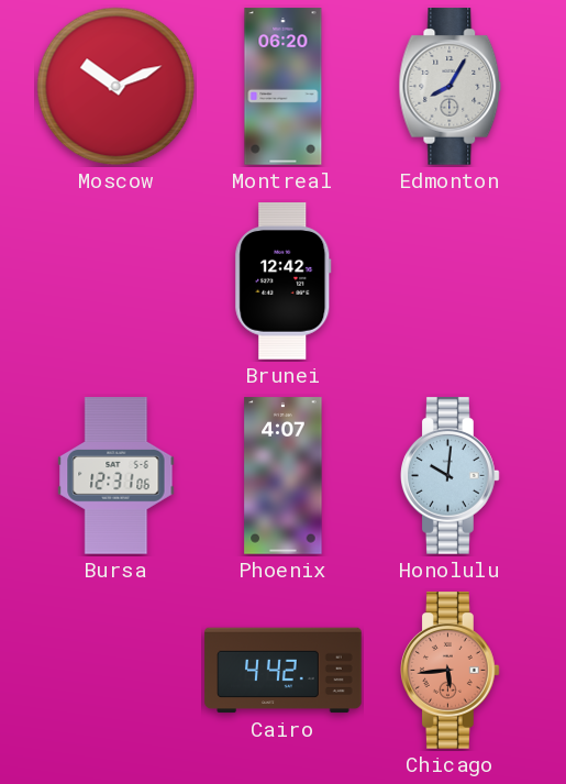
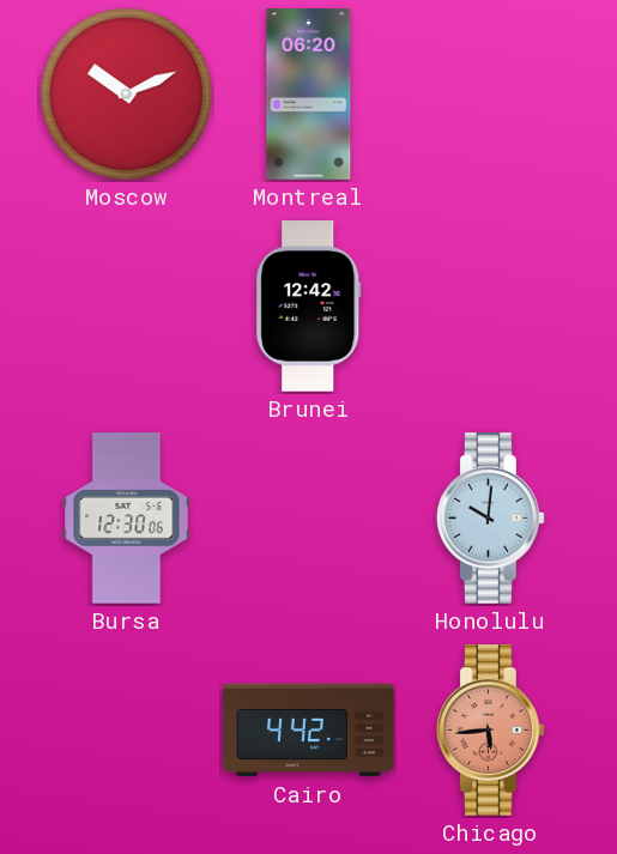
Edmonton: 8:05 -> none
Bursa: 12:31 -> 12:30
Phoenix: 4:07 -> none
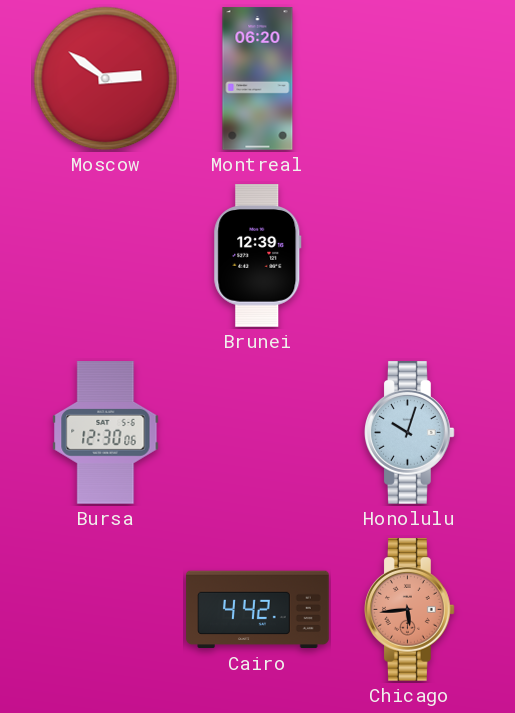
Moscow: 10:11 -> 2:51
Brunei: 12:42 -> 12:39
Honolulu: 10:01 -> 10:03
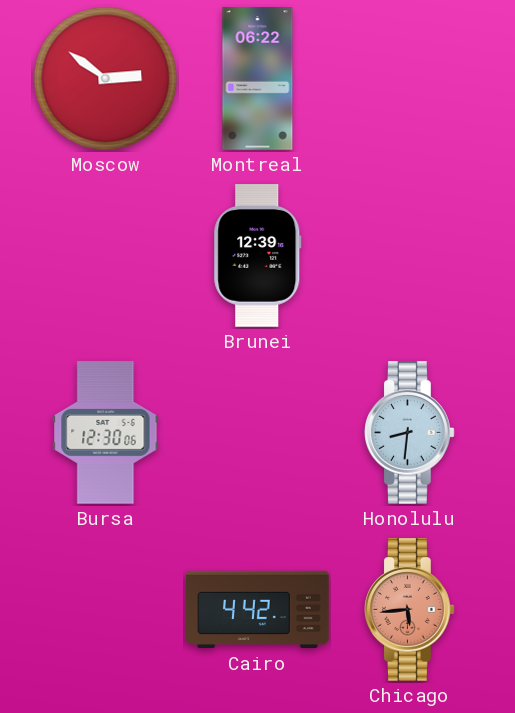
Montreal: 06:20 -> 06:22
Honolulu: 10:03 -> 8:31
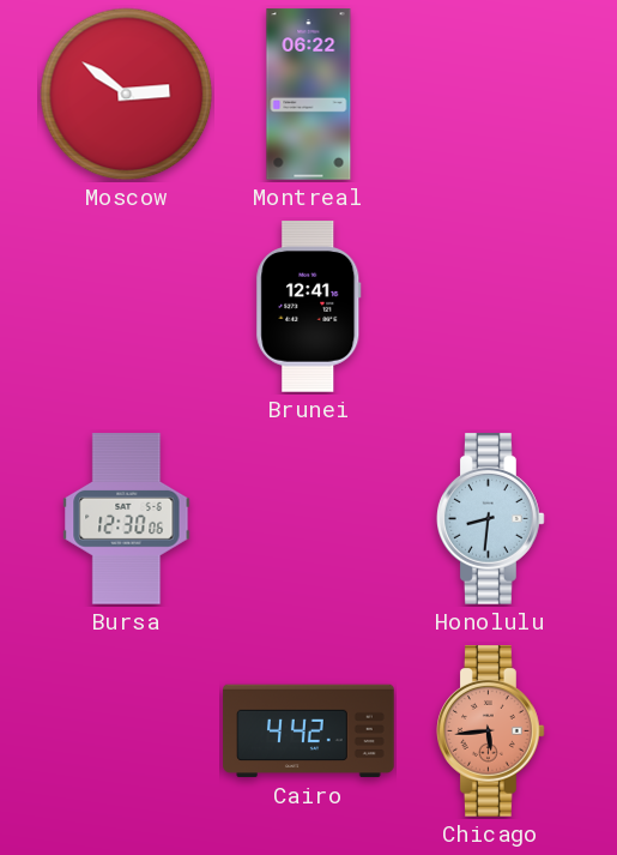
Brunei: 12:39 -> 12:41
